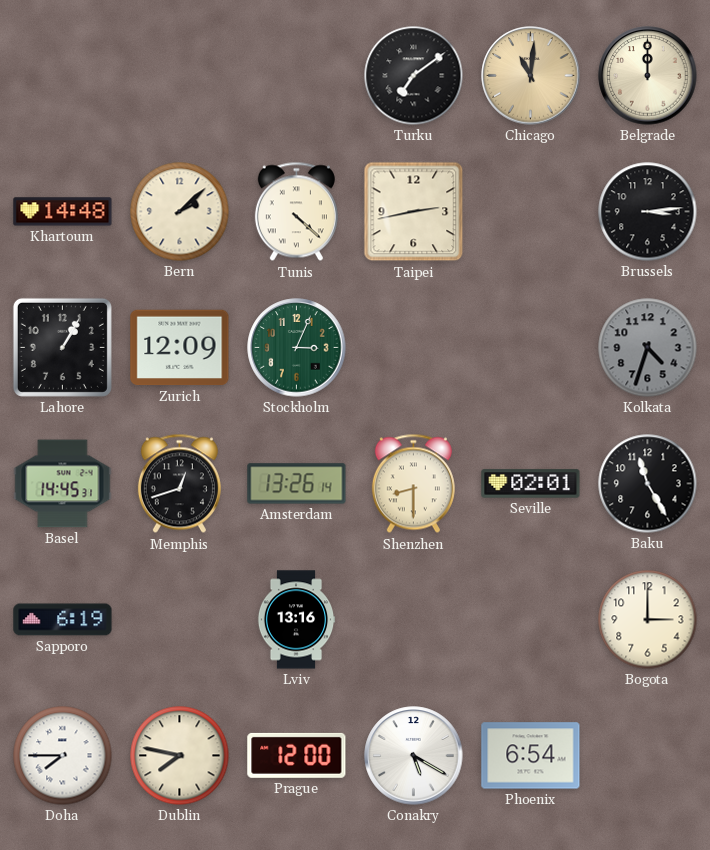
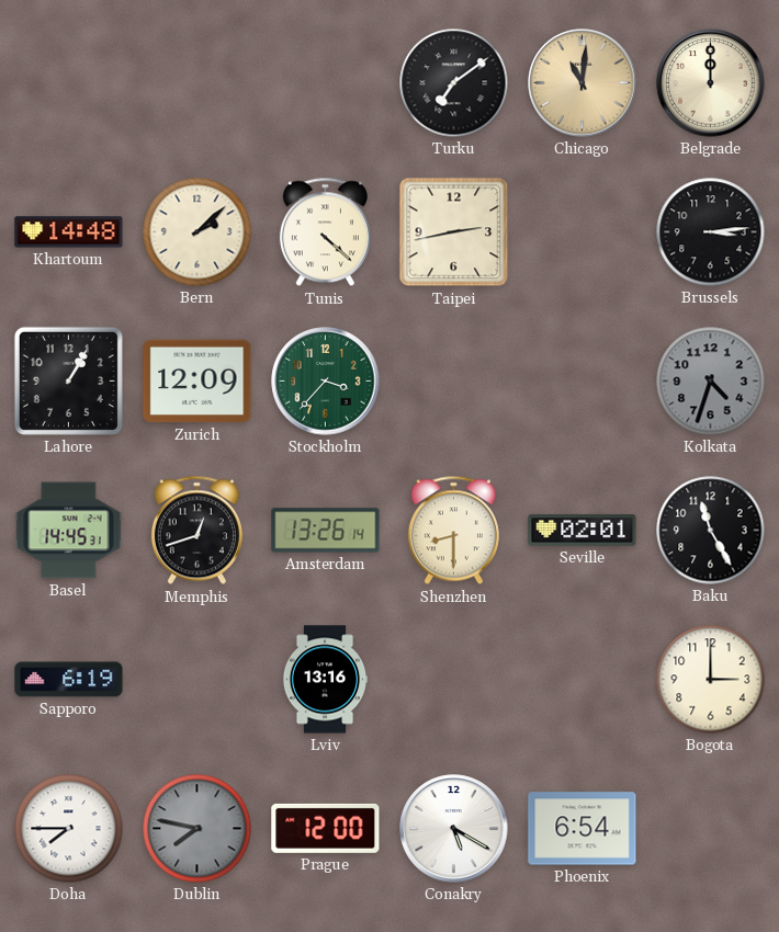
Stockholm: 3:04 -> 3:37
Dublin dial: cream -> grey
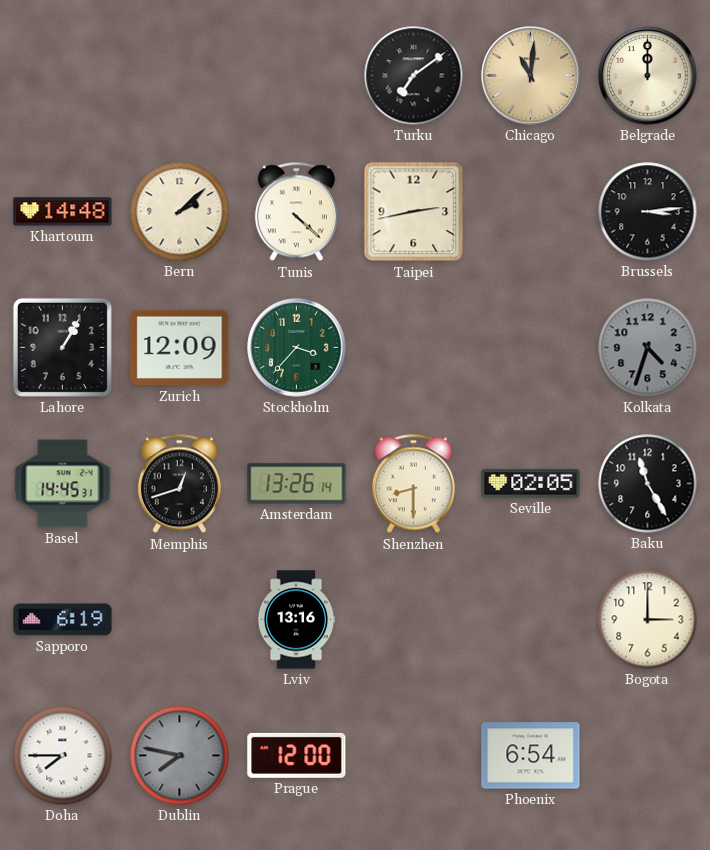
Seville: 02:01 -> 02:05
Conakry: 5:20 -> none
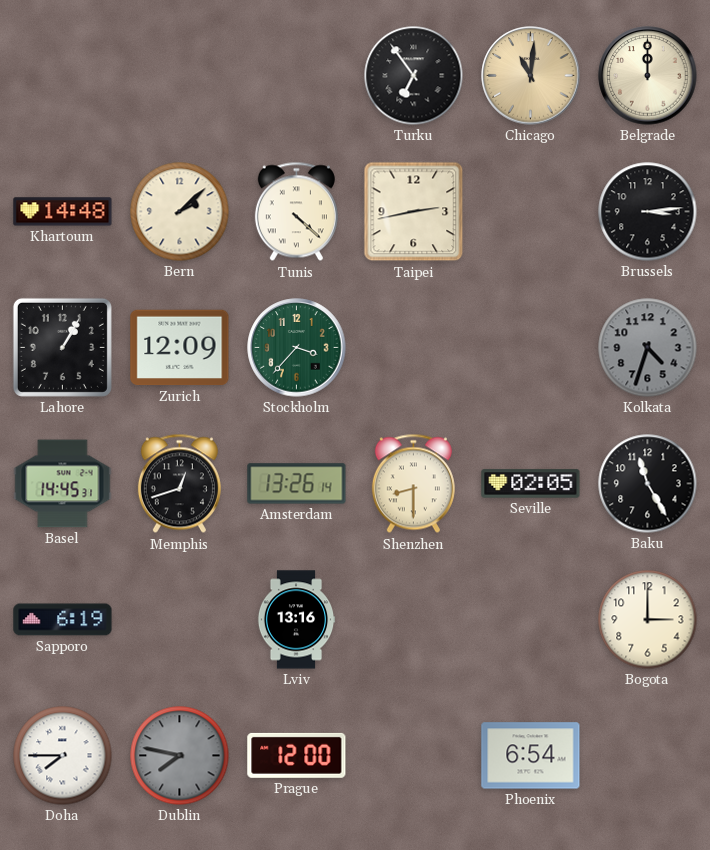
Turku: 7:09 -> 6:54
